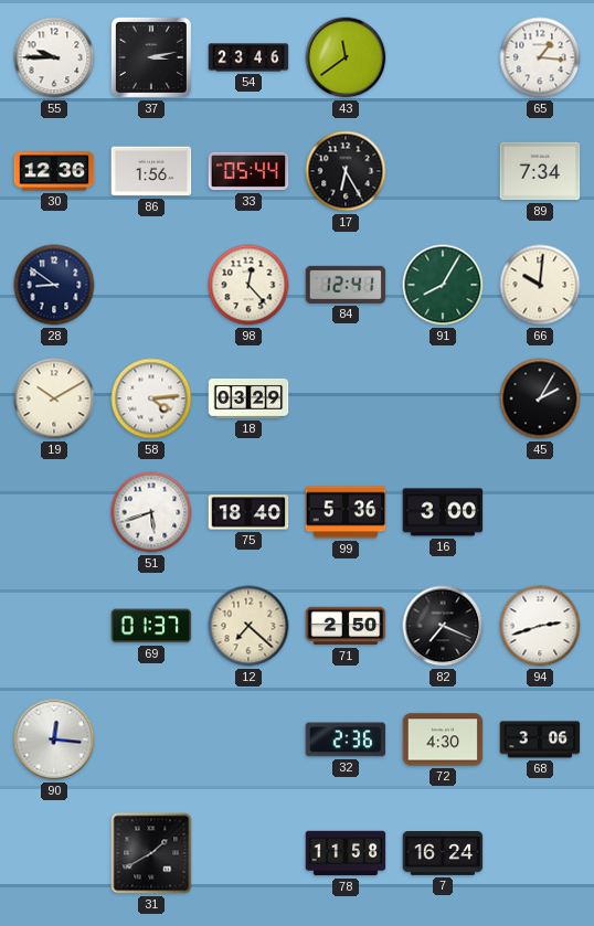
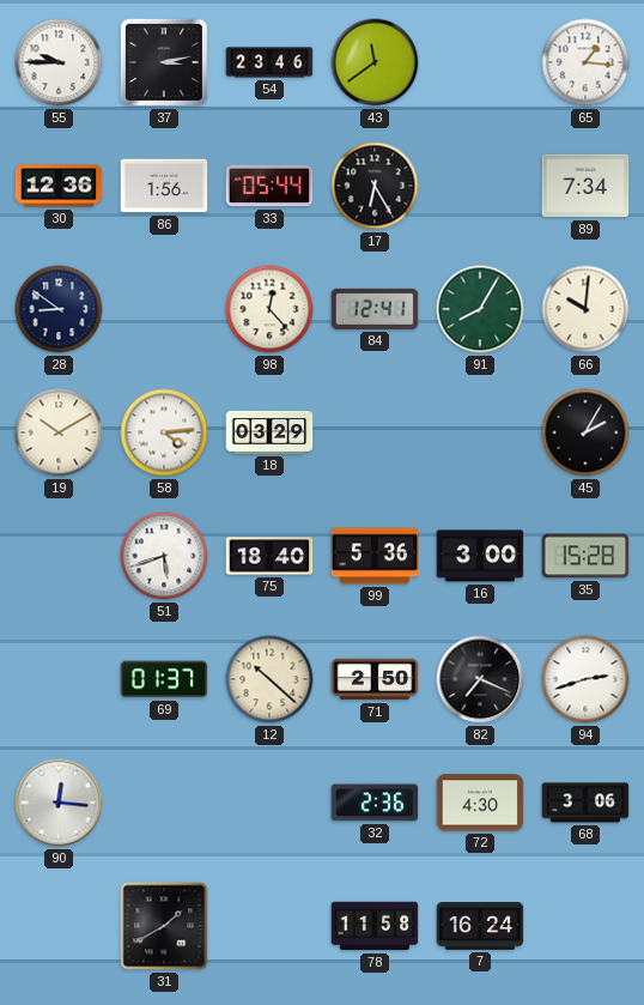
35: none -> 15:28
12: 7:22 -> 10:22
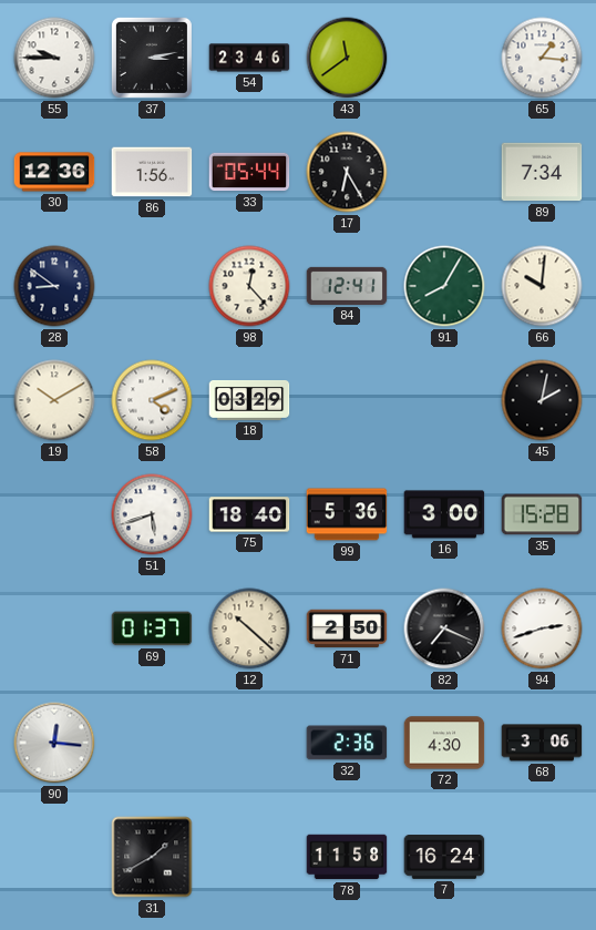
58: 4:14 -> 4:11
45: 2:05 -> 2:02
